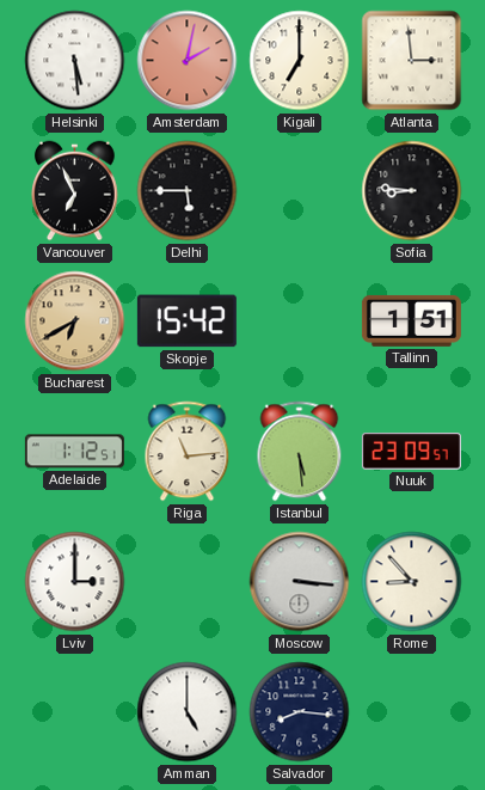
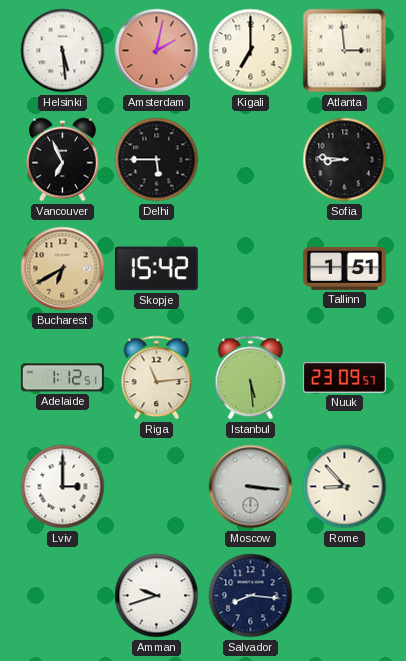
Amman: 5:00 -> 9:42
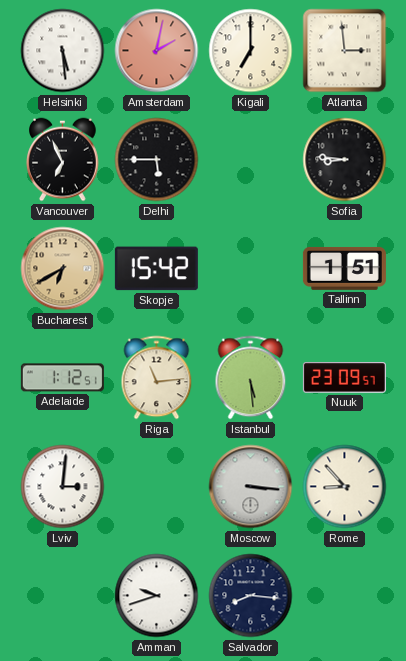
Lviv: 3:00 -> 3:01
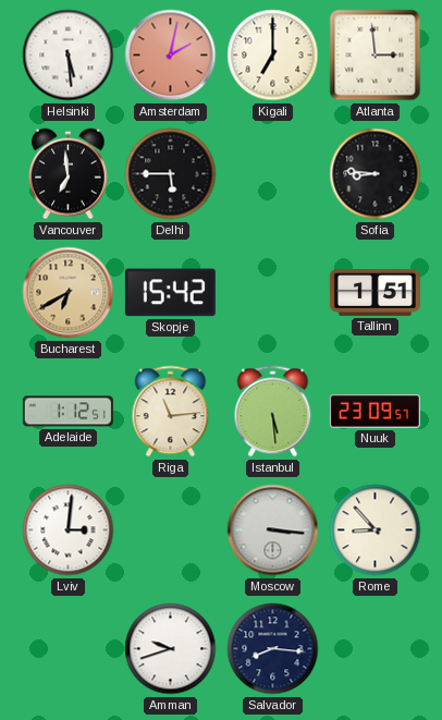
Vancouver: 6:56 -> 6:59
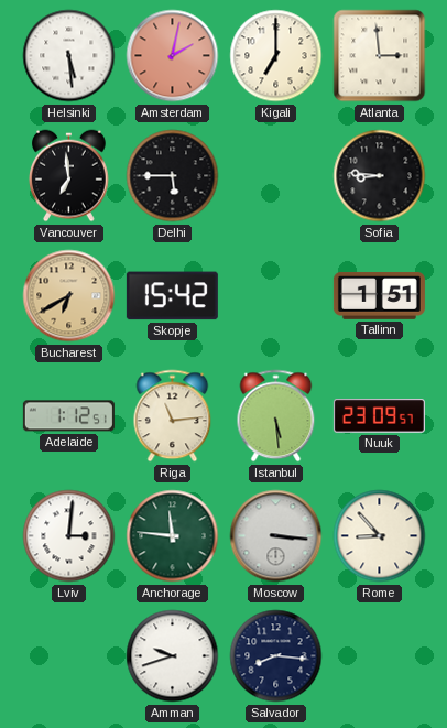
Anchorage: none -> 11:46
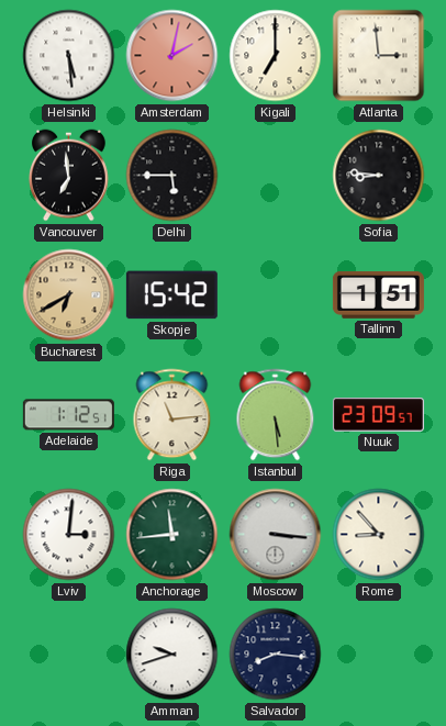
Anchorage: 11:46 -> 11:44
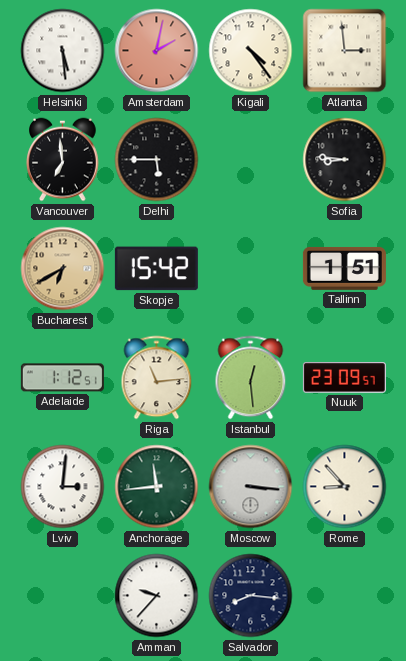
Kigali: 7:00 -> 4:24
Istanbul: 5:29 -> 12:29
Amman: 9:42 -> 9:37
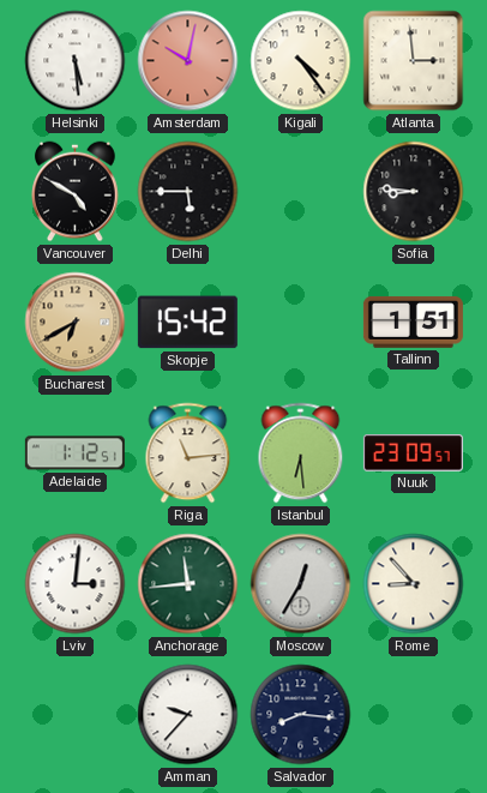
Amsterdam: 2:02 -> 10:02
Vancouver: 6:59 -> 4:50
Istanbul: 12:29 -> 6:29
Moscow: 3:16 -> 12:35
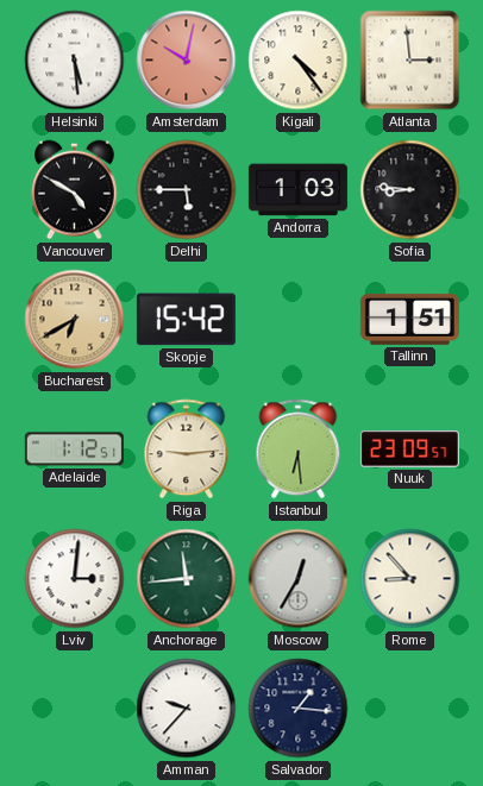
Andorra: none -> 1:03
Riga: 11:14 -> 9:14
Salvador: 8:16 -> 1:16
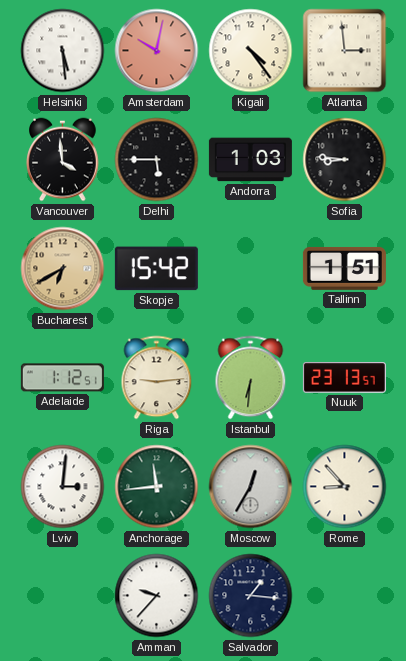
Vancouver: 4:50 -> 3:59
Istanbul: 6:29 -> 6:31
Nuuk: 23:09 -> 23:13
